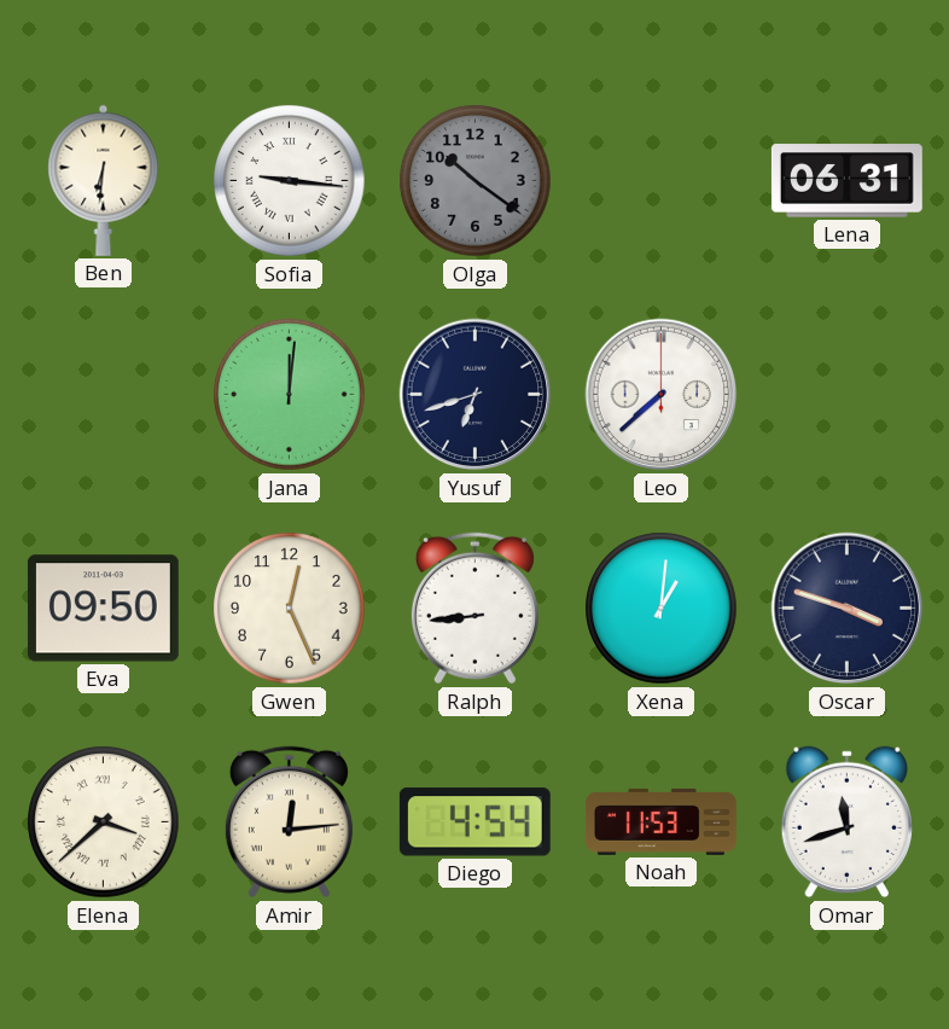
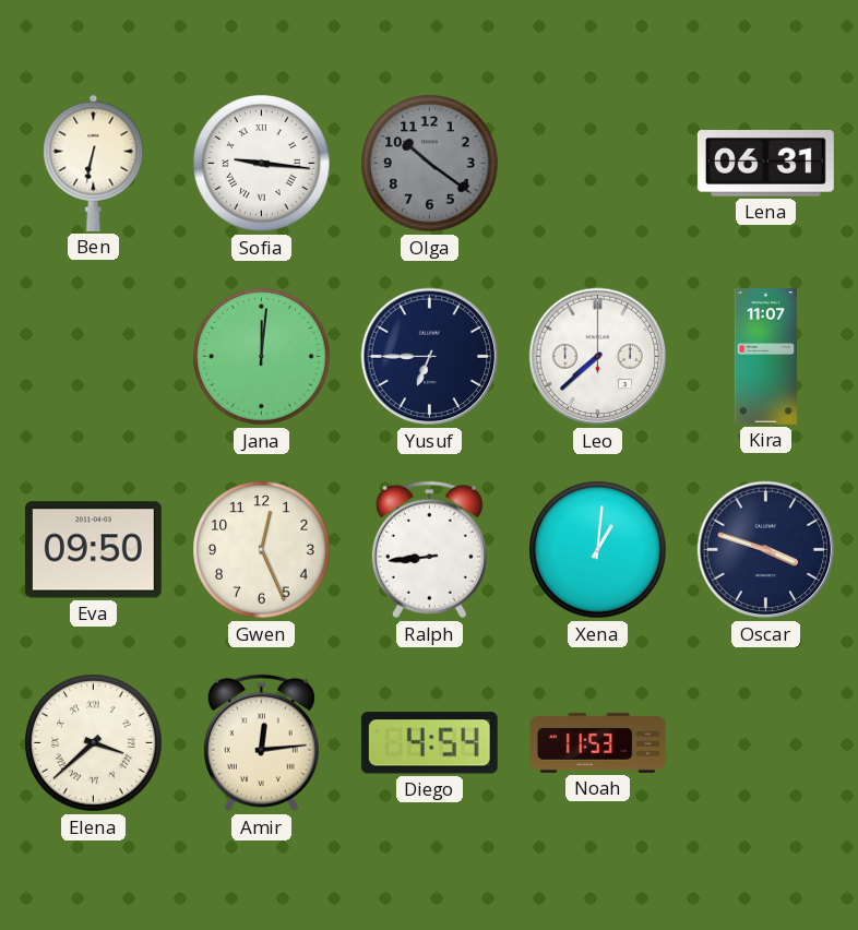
Ben: 6:31 -> 6:32
Yusuf: 6:42 -> 6:45
Kira: none -> 11:07
Omar: 11:42 -> none
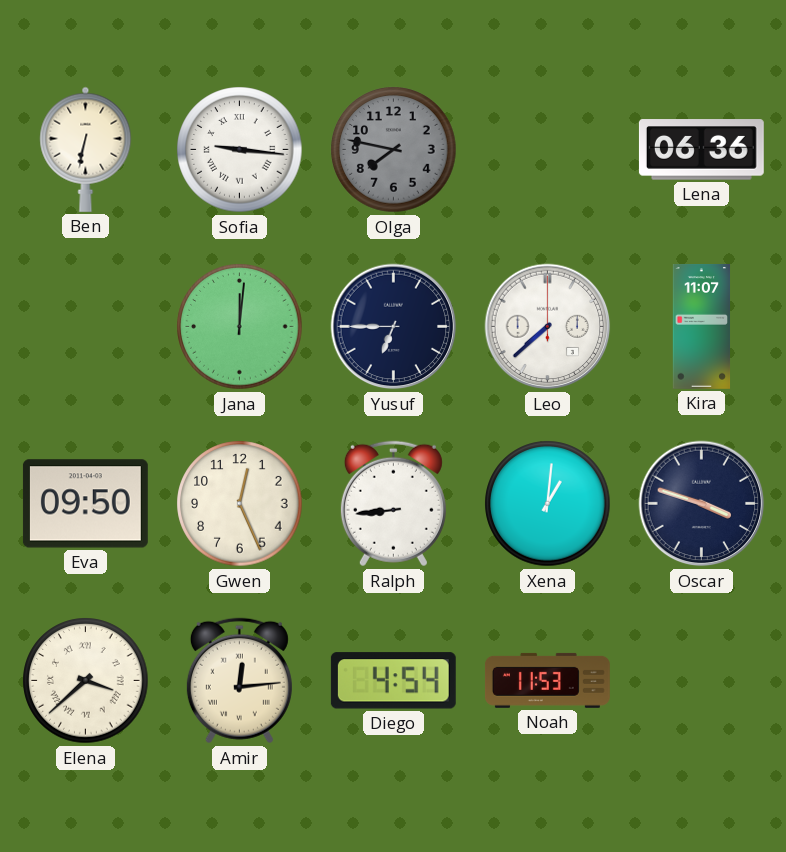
Olga: 10:21 -> 7:47
Lena: 06:31 -> 06:36
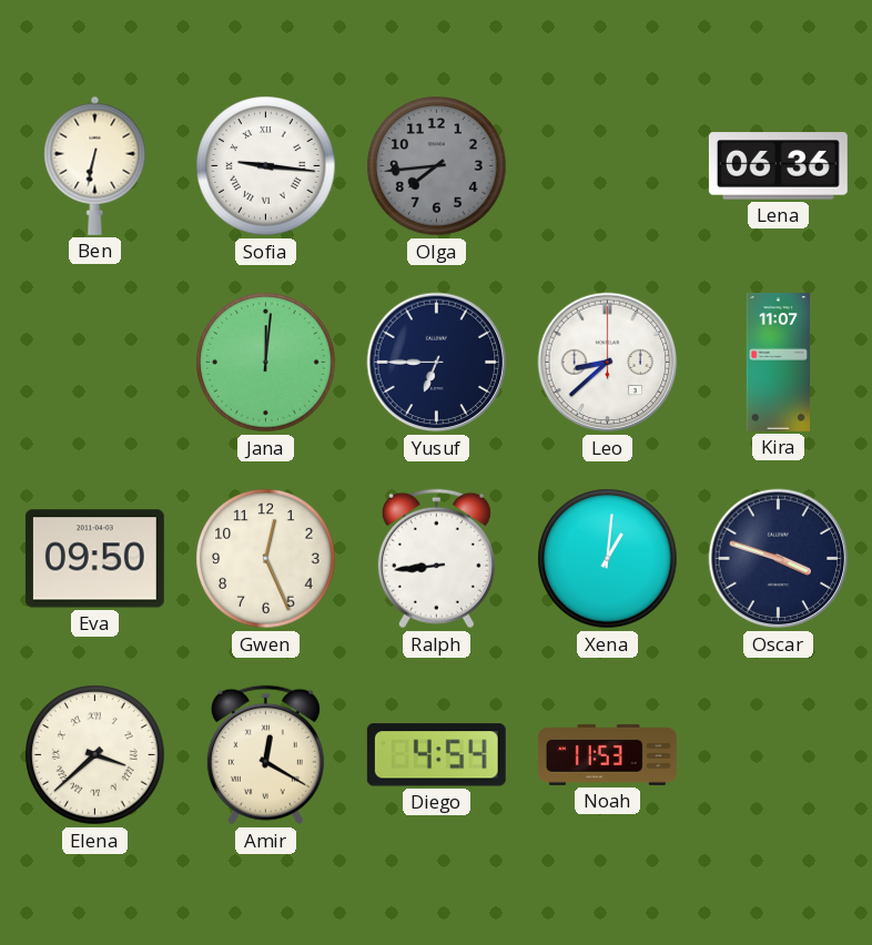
Olga: 7:47 -> 7:44
Leo: 7:38 -> 8:38
Amir: 12:14 -> 12:20
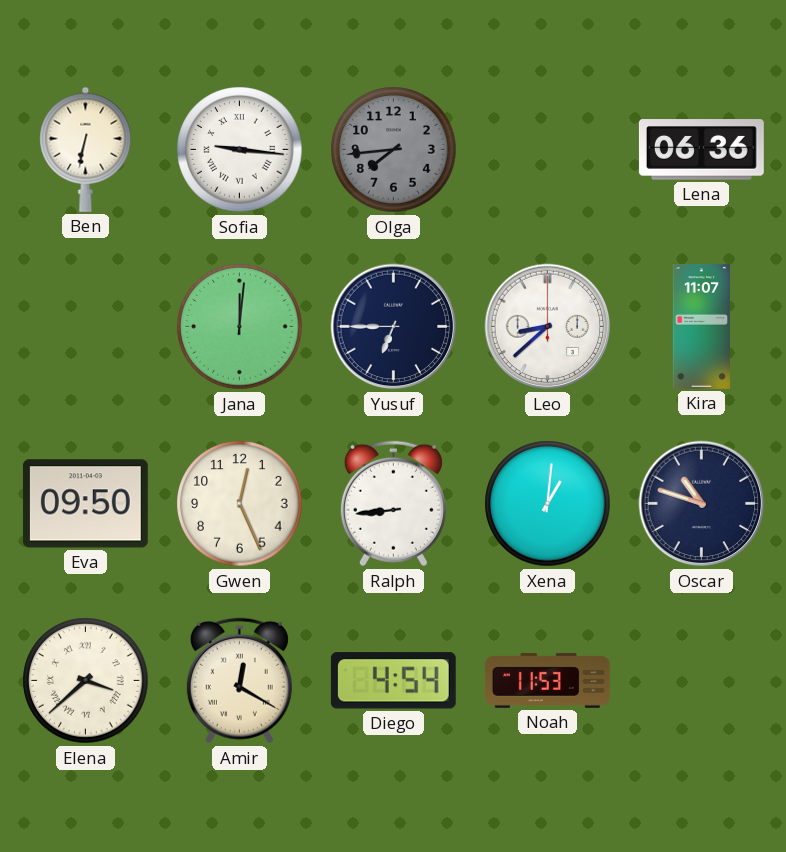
Oscar: 3:48 -> 10:48
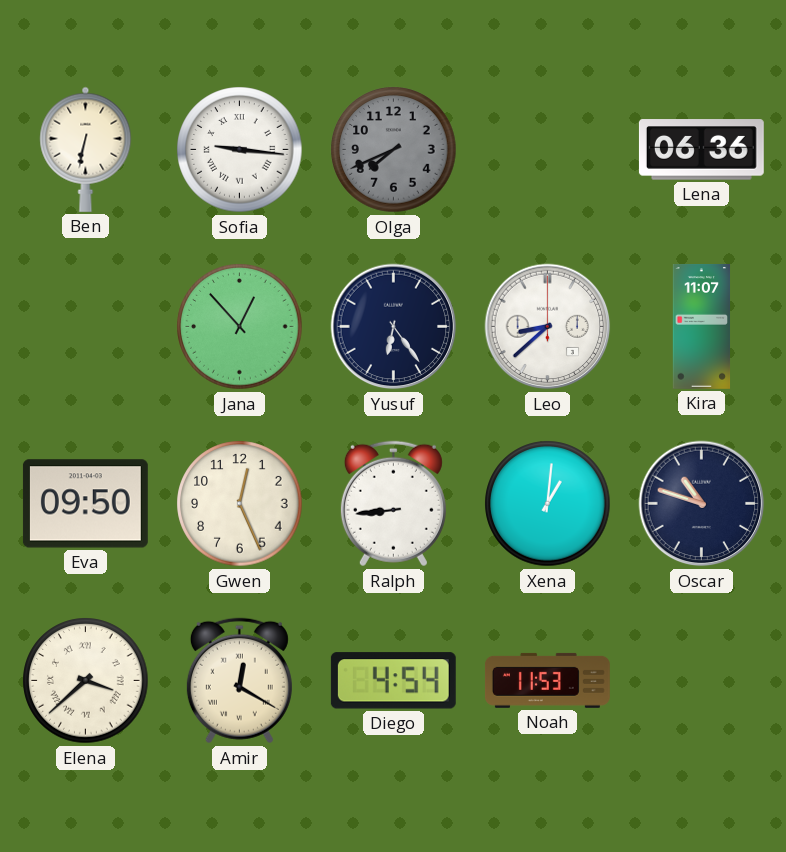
Olga: 7:44 -> 7:41
Jana: 12:01 -> 12:53
Yusuf: 6:45 -> 6:24
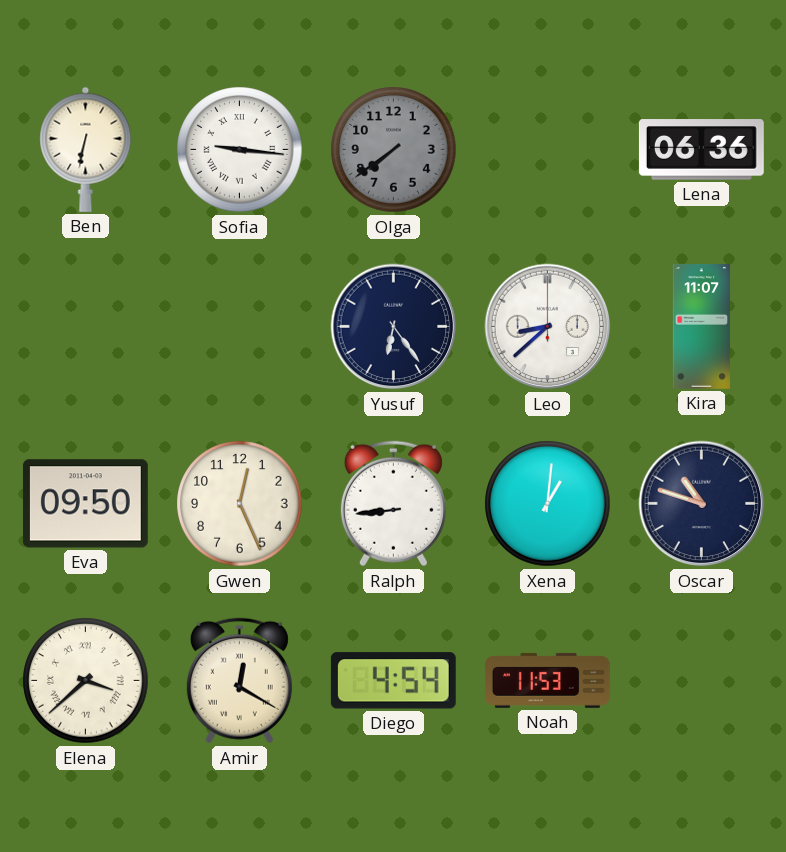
Olga: 7:41 -> 7:39
Jana: 12:53 -> none
